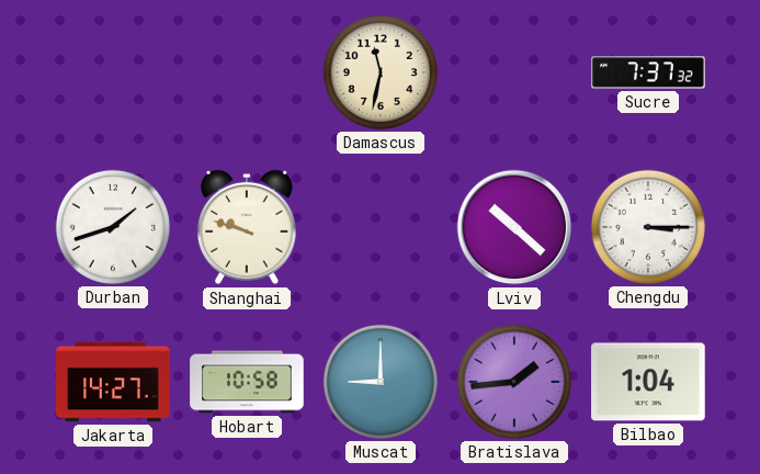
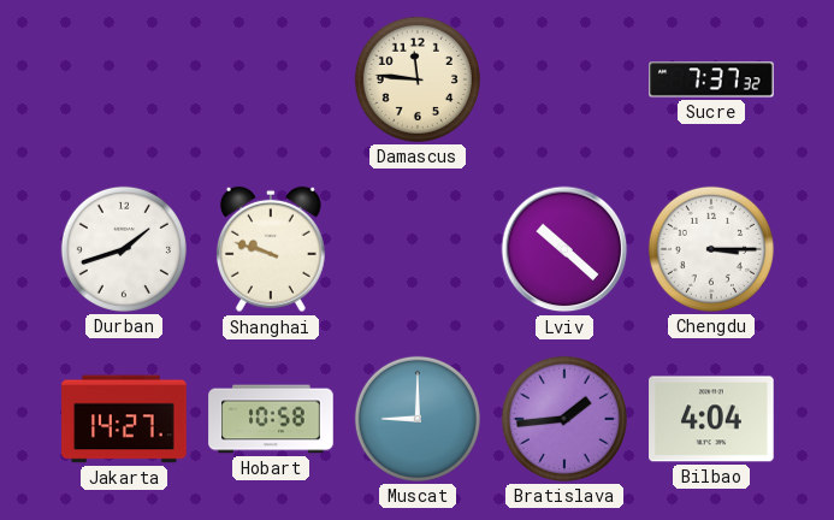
Damascus: 11:32 -> 11:46
Bilbao: 1:04 -> 4:04
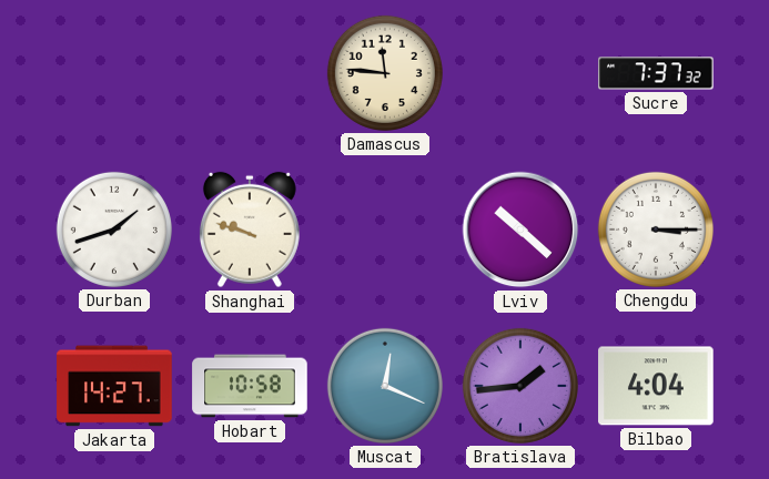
Muscat: 9:00 -> 12:19
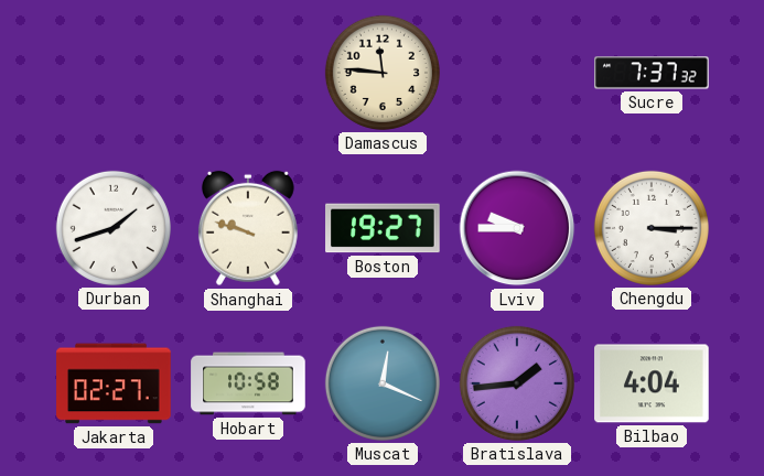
Boston: none -> 19:27
Lviv: 10:22 -> 9:45
Jakarta: 14:27 -> 02:27
